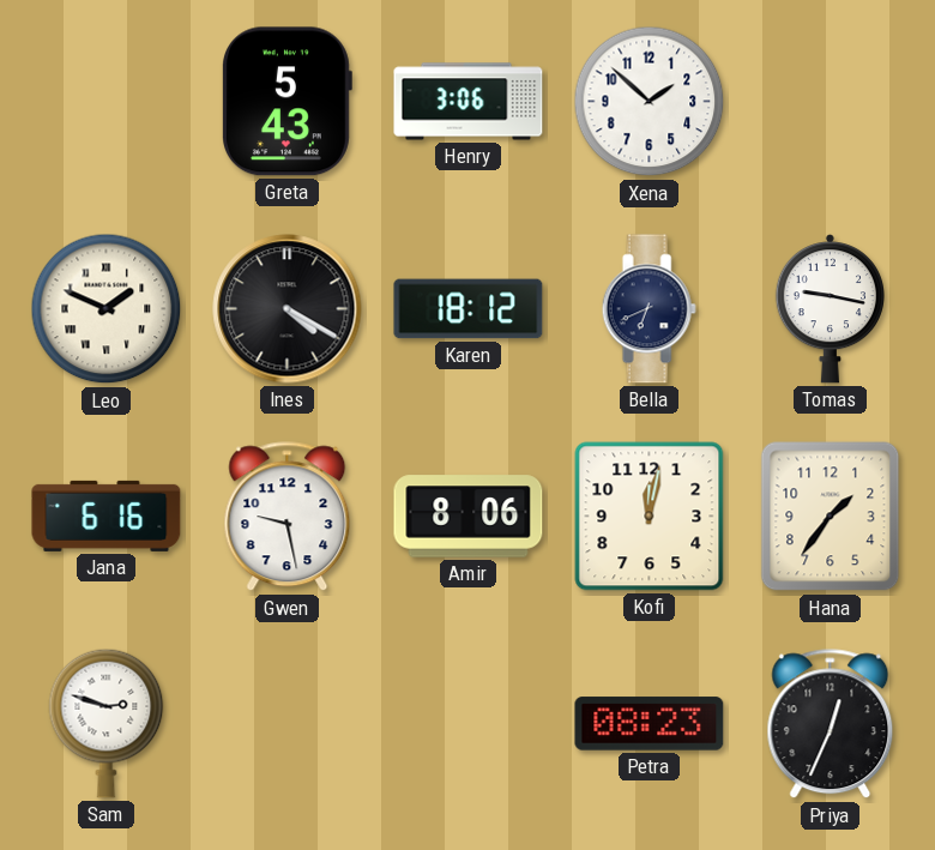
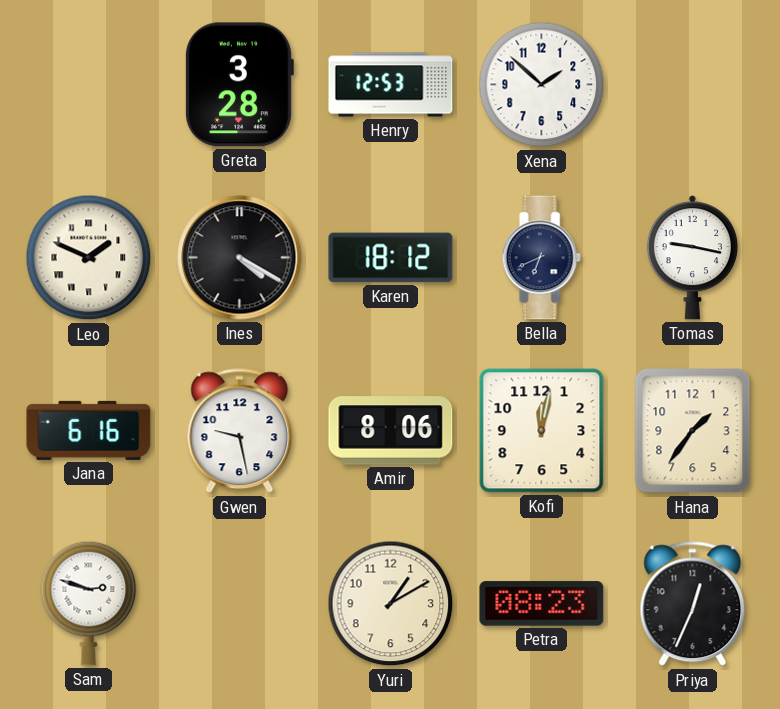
Greta: 5:43 -> 3:28
Henry: 3:06 -> 12:53
Yuri: none -> 1:10
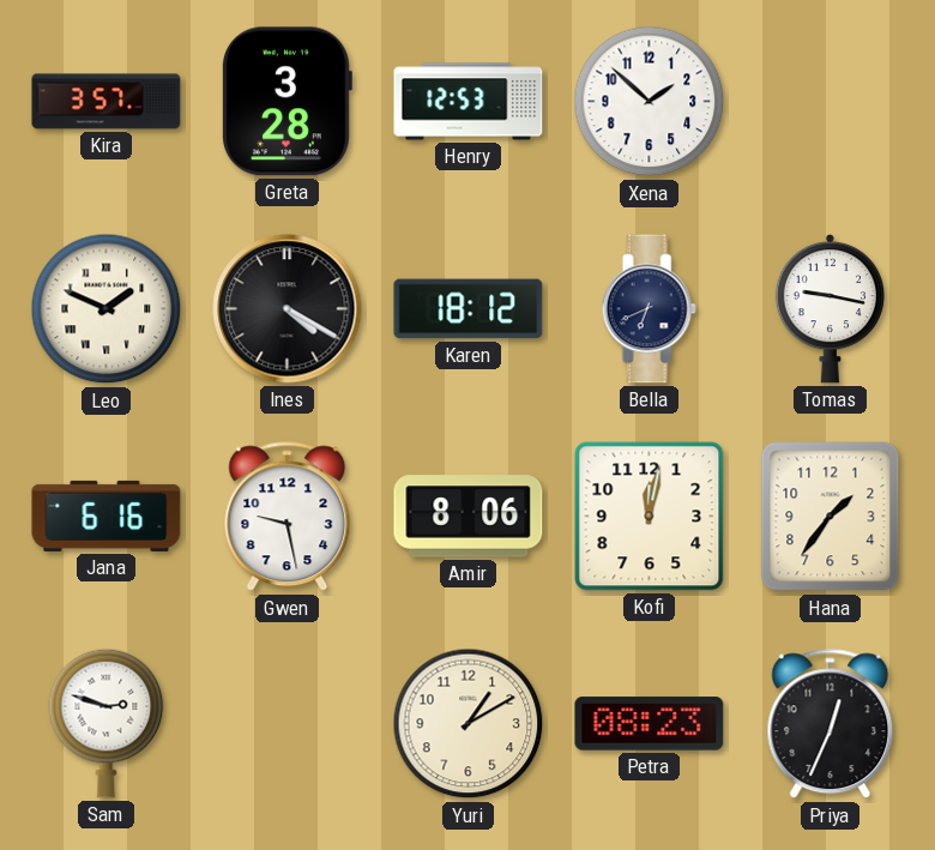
Kira: none -> 3:57
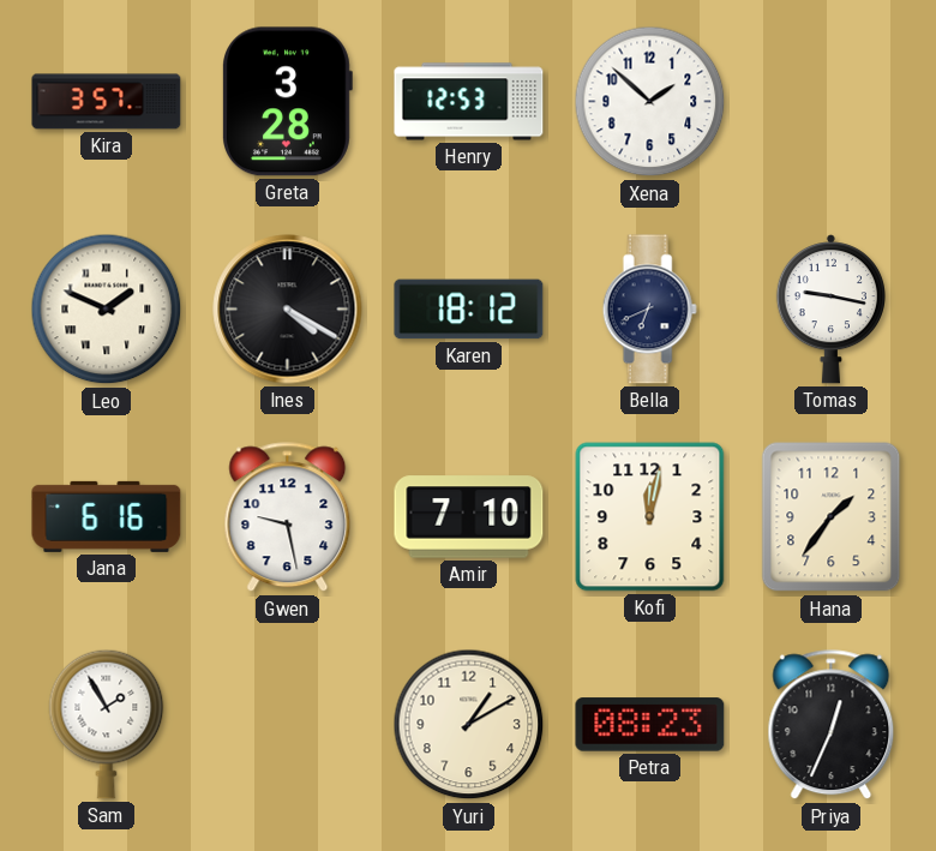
Amir: 8:06 -> 7:10
Sam: 2:48 -> 1:55
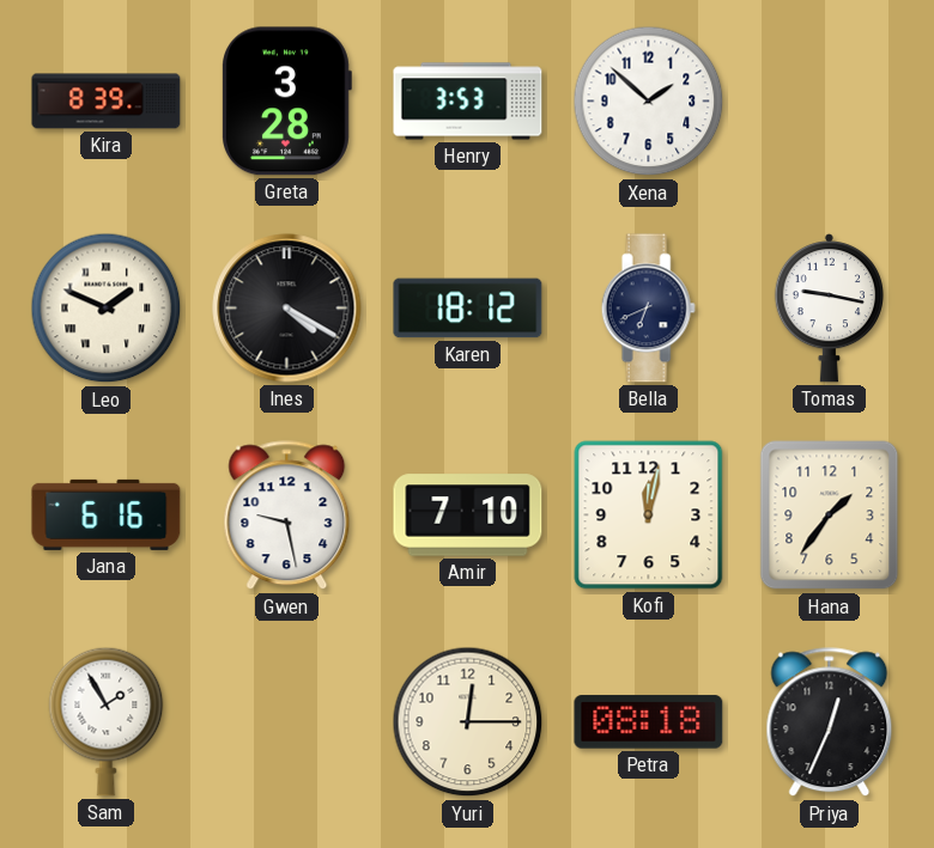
Kira: 3:57 -> 8:39
Henry: 12:53 -> 3:53
Yuri: 1:10 -> 12:15
Petra: 08:23 -> 08:18
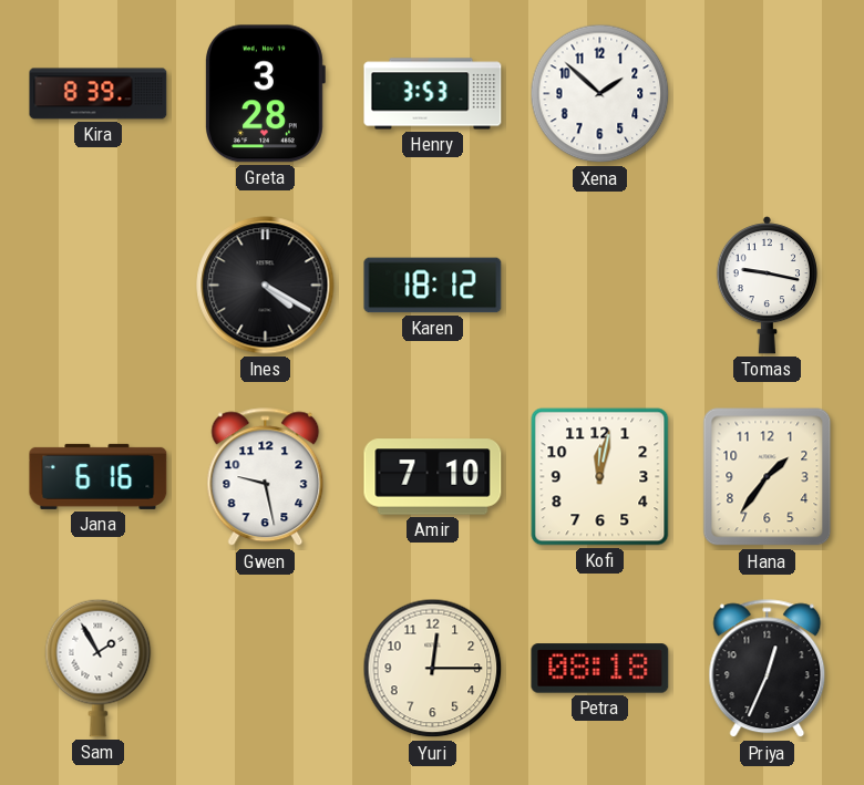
Leo: 1:49 -> none
Bella: 6:41 -> none
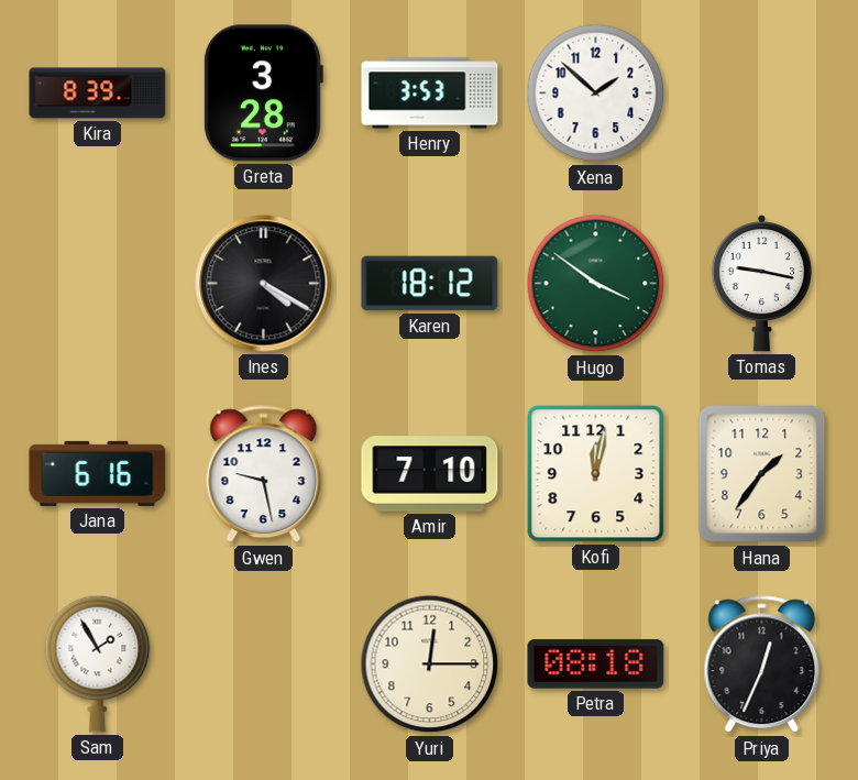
Hugo: none -> 3:51
